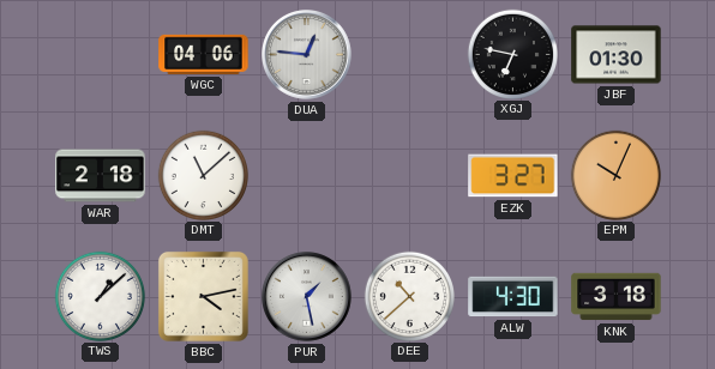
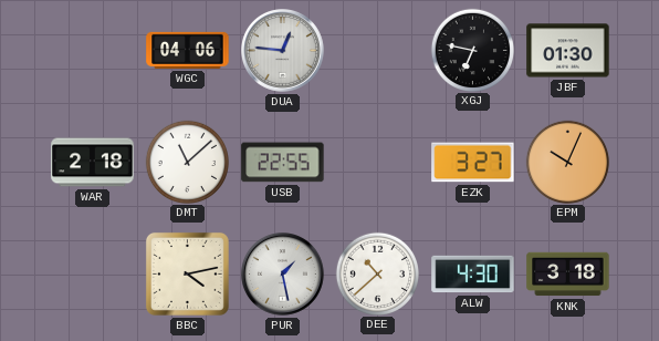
USB: none -> 22:55
TWS: 1:08 -> none
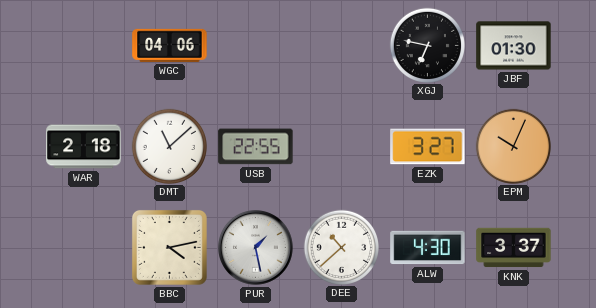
DUA: 12:46 -> none
KNK: 3:18 -> 3:37
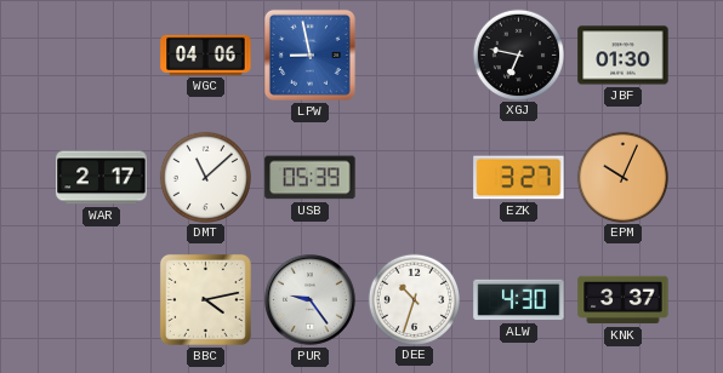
LPW: none -> 8:58
WAR: 2:18 -> 2:17
USB: 22:55 -> 05:39
PUR: 1:28 -> 9:24
DEE: 10:38 -> 10:33
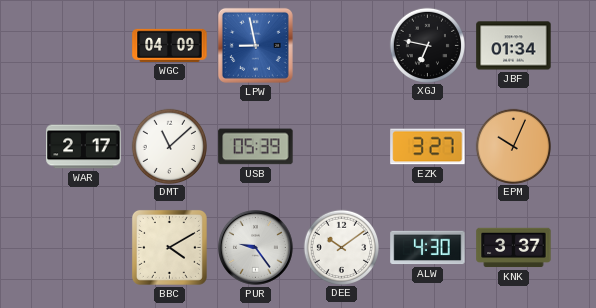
WGC: 04:06 -> 04:09
JBF: 01:30 -> 01:34
BBC: 4:13 -> 4:10
DEE: 10:33 -> 10:09
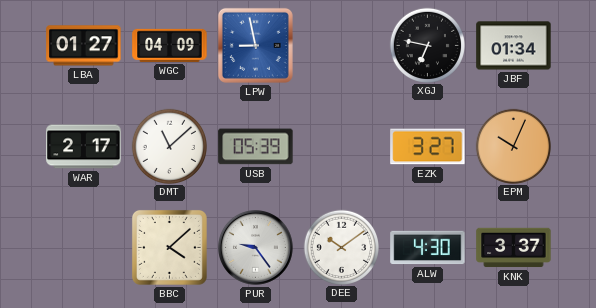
LBA: none -> 01:27
BBC: 4:10 -> 4:08
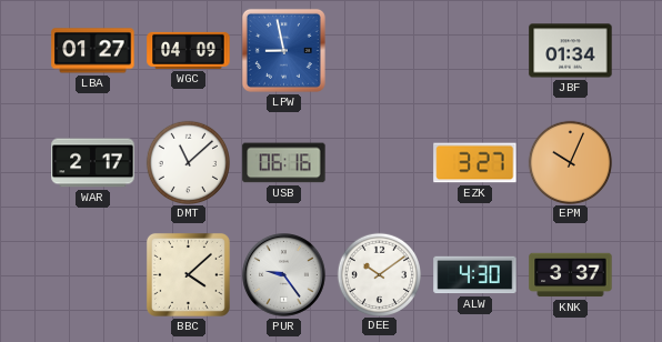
XGJ: 6:47 -> none
USB: 05:39 -> 06:16
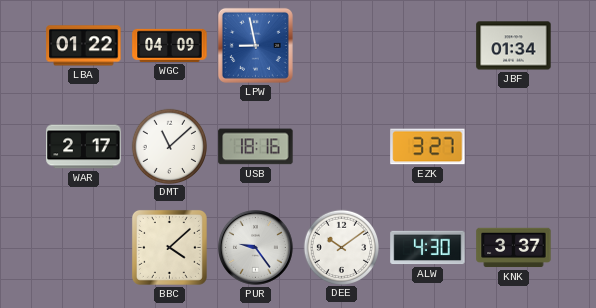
LBA: 01:27 -> 01:22
USB: 06:16 -> 18:16
EPM: 10:04 -> none
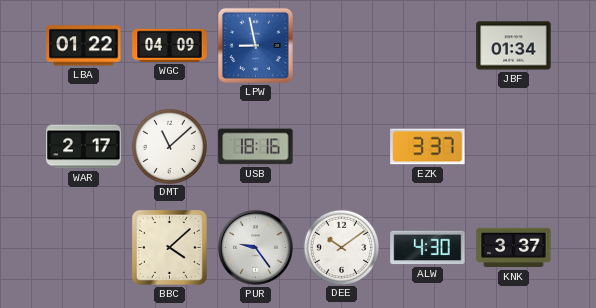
EZK: 3:27 -> 3:37
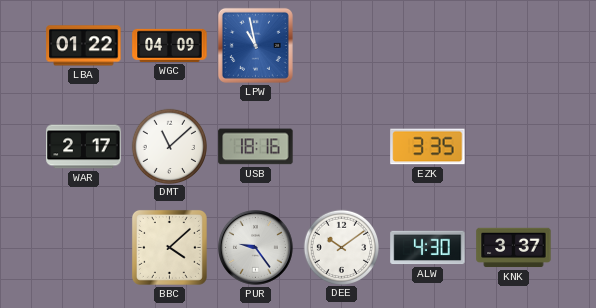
LPW: 8:58 -> 10:58
JBF: 01:34 -> none
EZK: 3:37 -> 3:35
